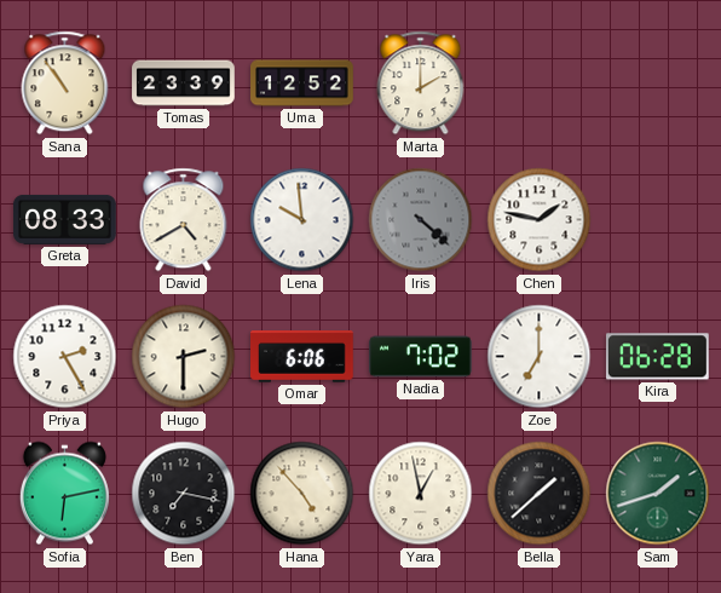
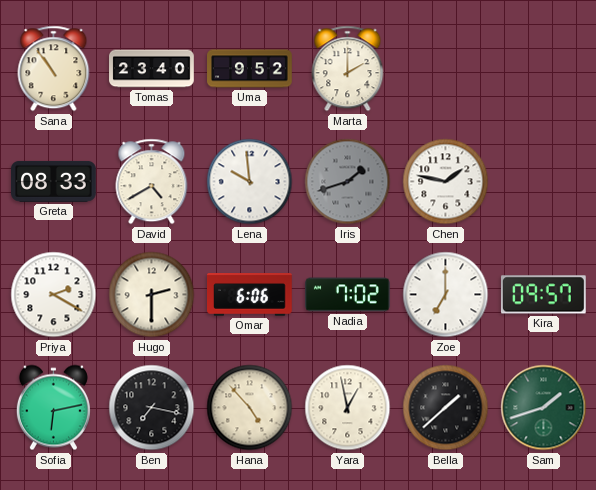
Tomas: 23:39 -> 23:40
Uma: 12:52 -> 9:52
Iris: 4:22 -> 1:42
Priya: 2:25 -> 2:20
Kira: 06:28 -> 09:57
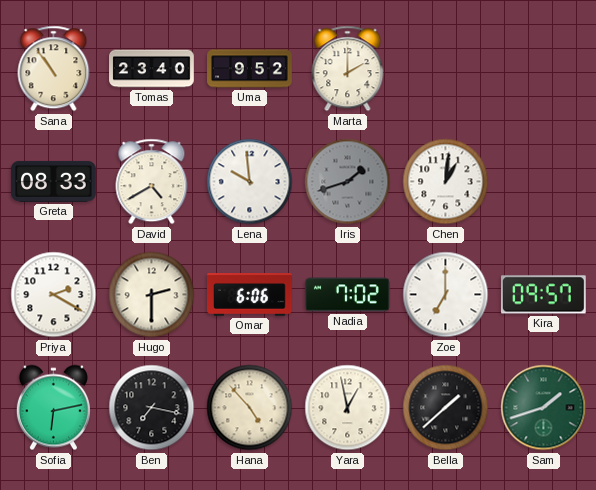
Chen: 1:47 -> 1:01
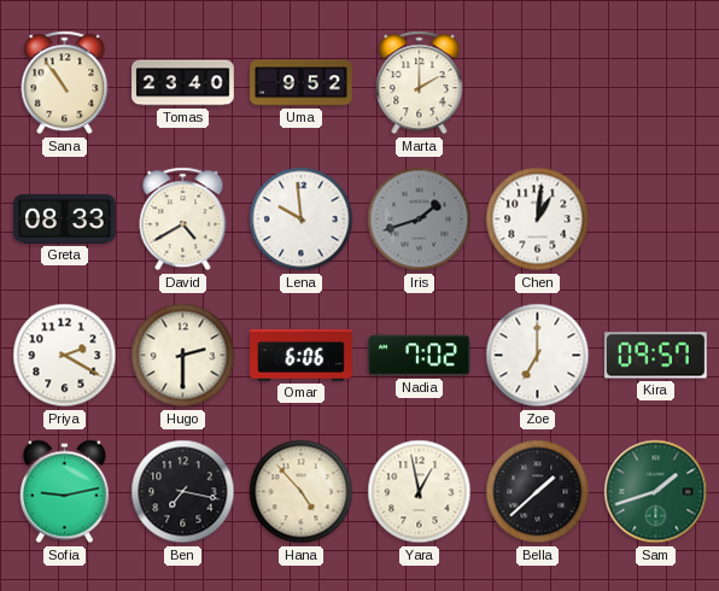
Sofia: 6:13 -> 9:13
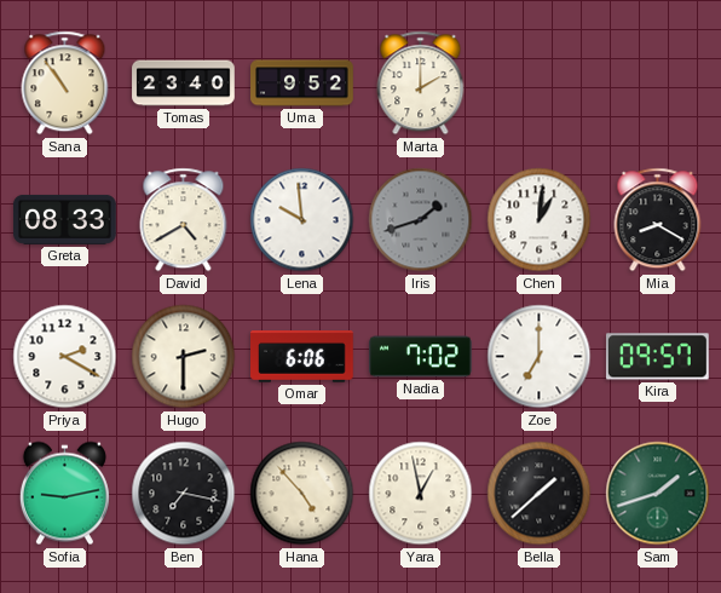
Mia: none -> 8:20
